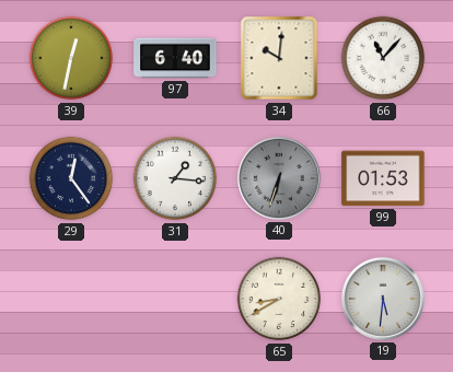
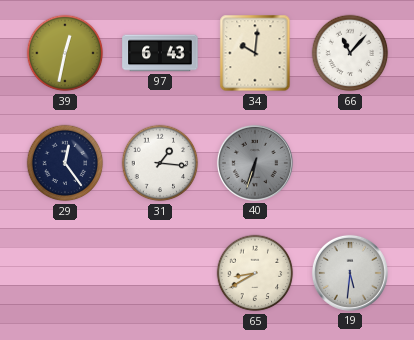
97: 6:40 -> 6:43
99: 01:53 -> none
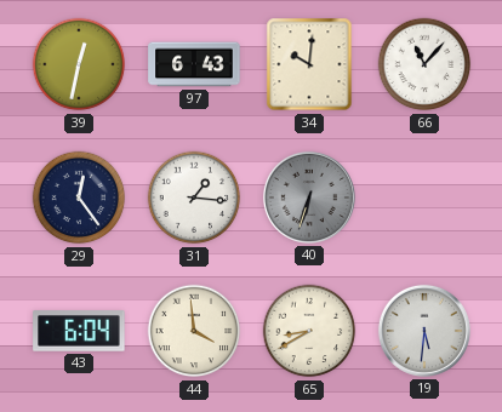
43: none -> 6:04
44: none -> 3:59
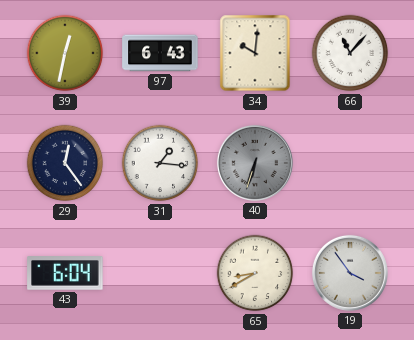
44: 3:59 -> none
19: 5:31 -> 3:54
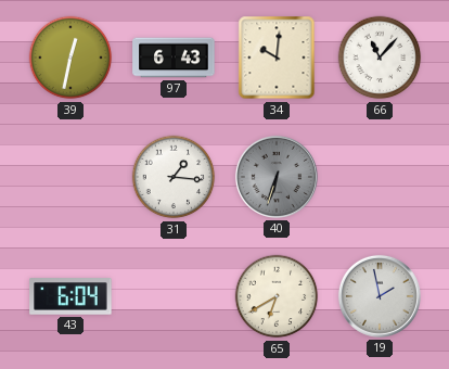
29: 12:24 -> none
65: 8:40 -> 6:40
19: 3:54 -> 1:58
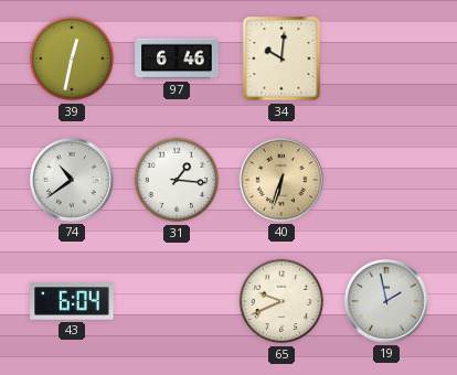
97: 6:43 -> 6:46
66: 11:07 -> none
74: none -> 10:39
40 dial: grey -> champagne
65: 6:40 -> 9:41
